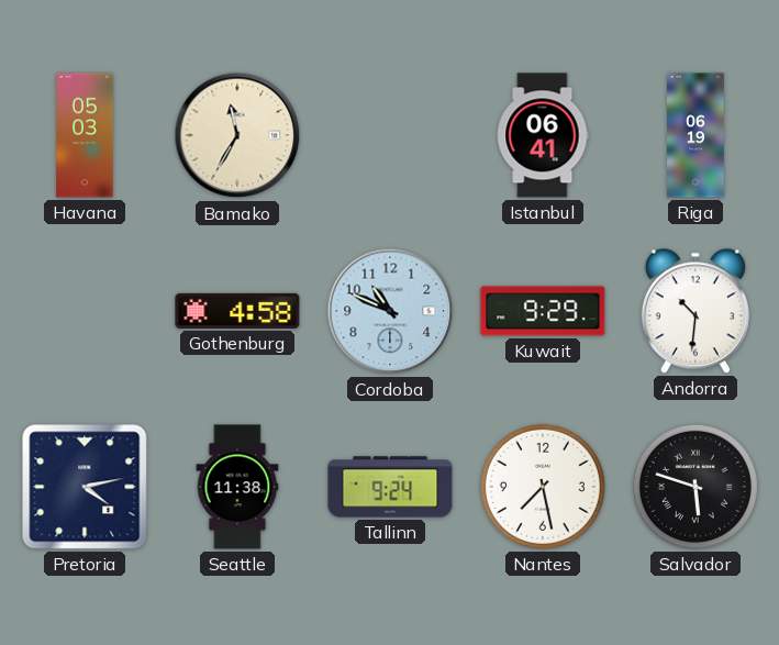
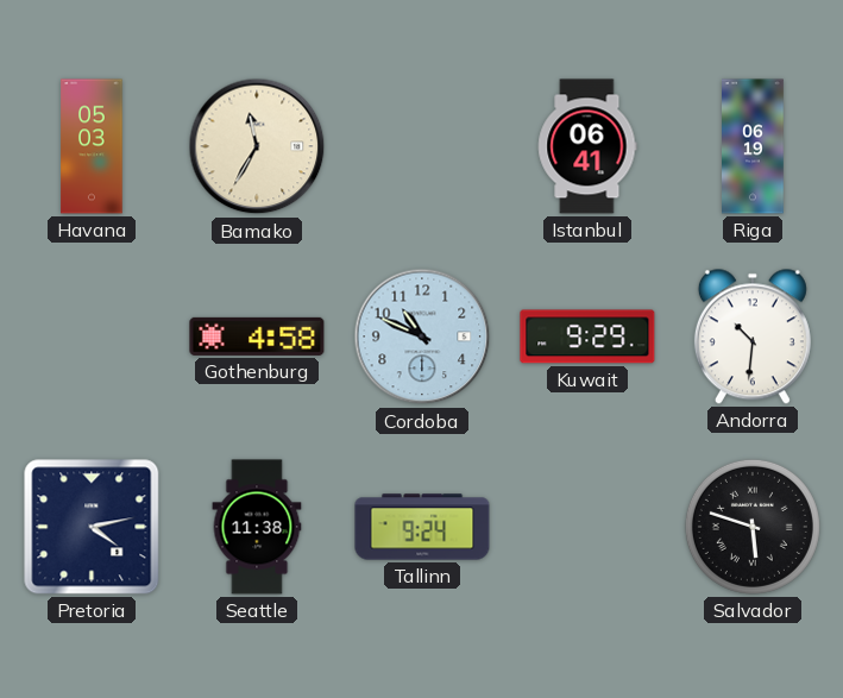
Nantes: 7:28 -> none
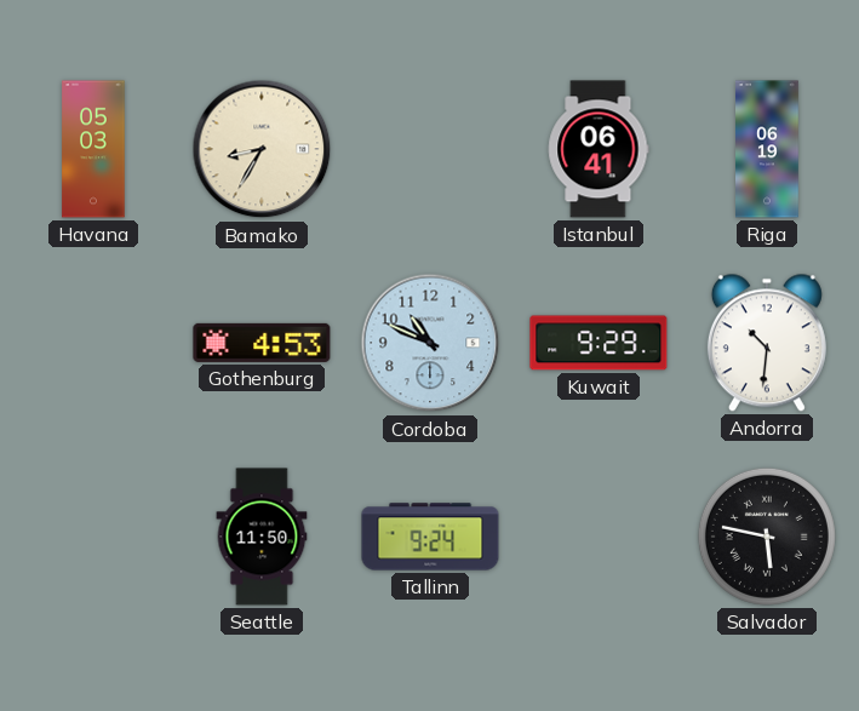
Bamako: 11:35 -> 8:35
Gothenburg: 4:58 -> 4:53
Pretoria: 4:13 -> none
Seattle: 11:38 -> 11:50
Salvador: 5:48 -> 5:47
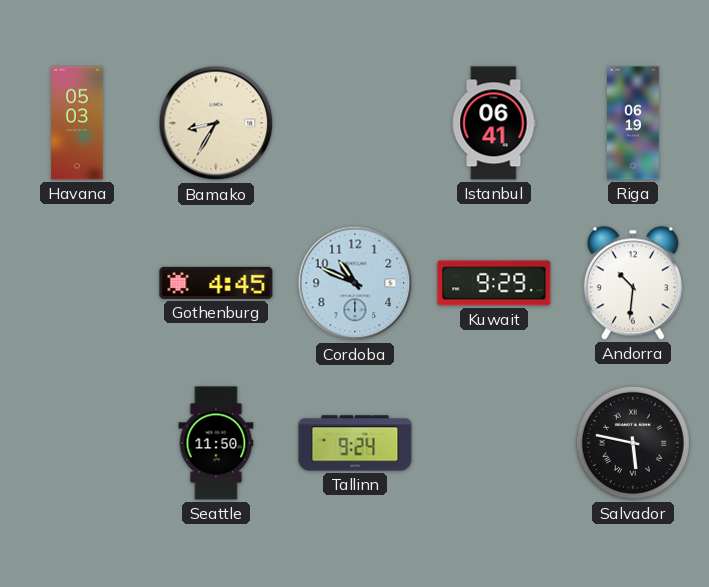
Gothenburg: 4:53 -> 4:45
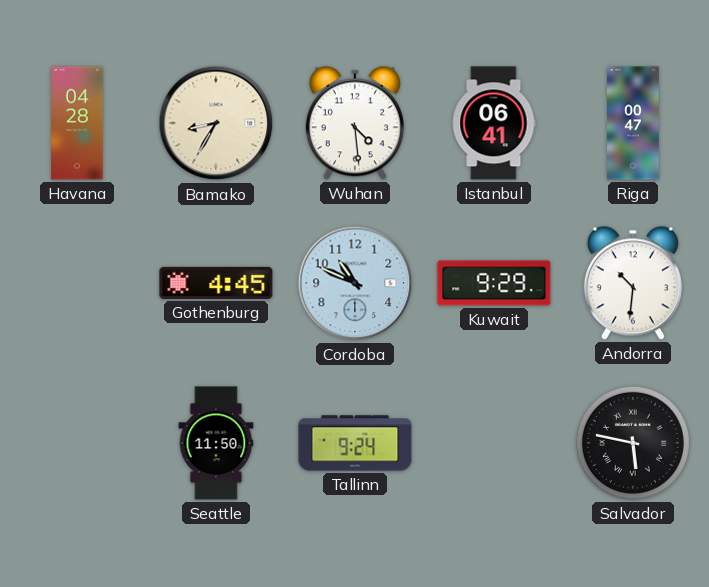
Havana: 05:03 -> 04:28
Wuhan: none -> 4:29
Riga: 06:19 -> 00:47
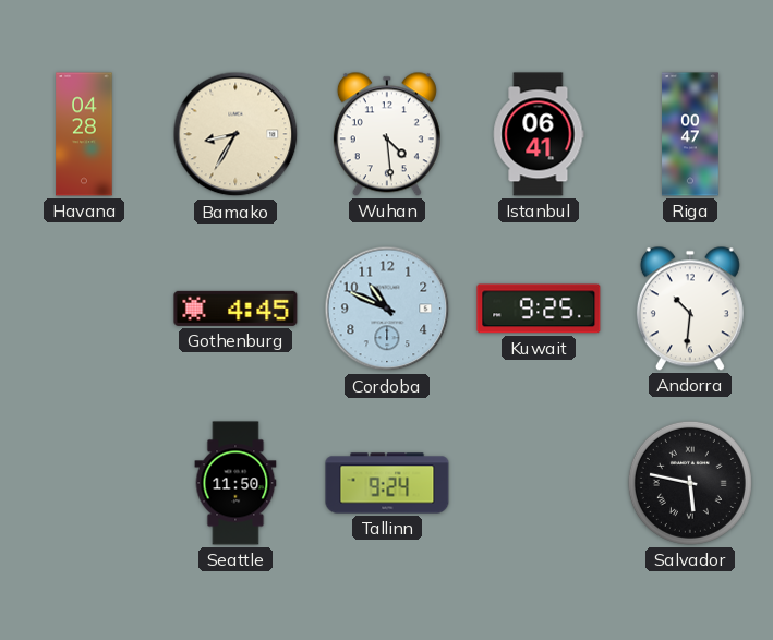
Kuwait: 9:29 -> 9:25
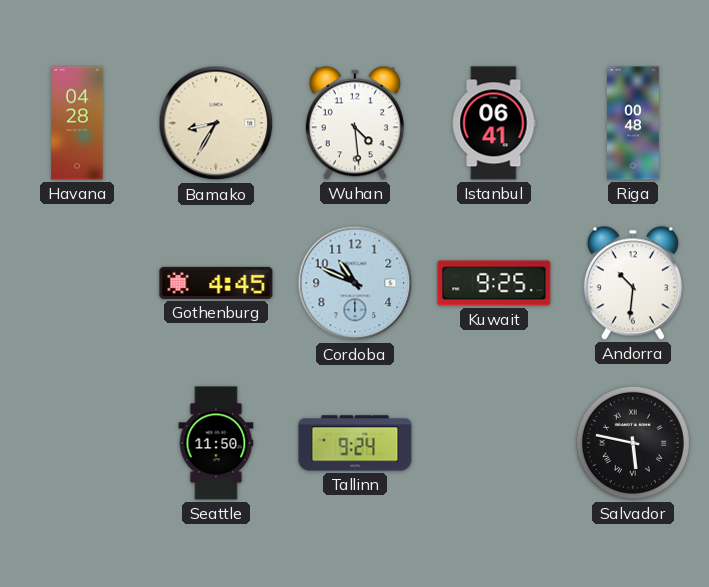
Riga: 00:47 -> 00:48
